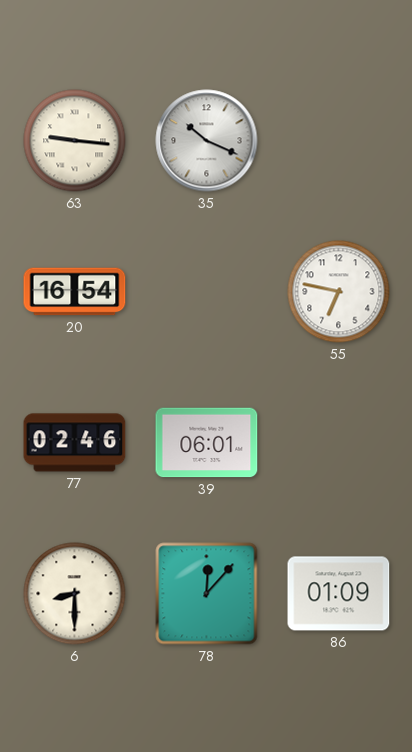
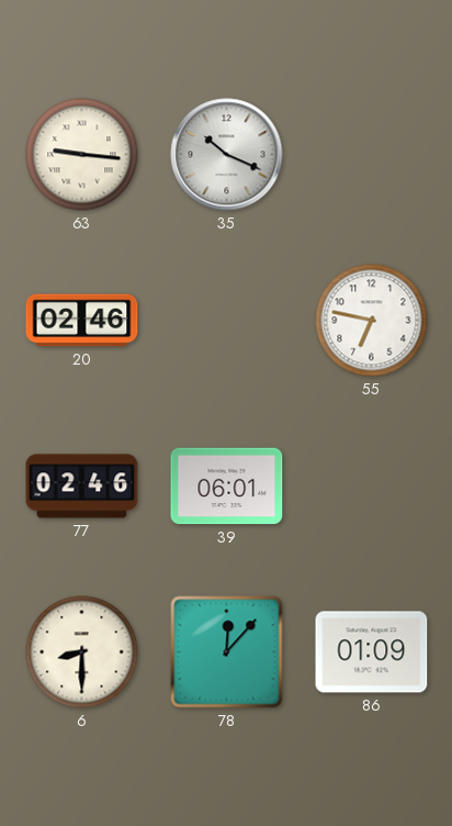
20: 16:54 -> 02:46
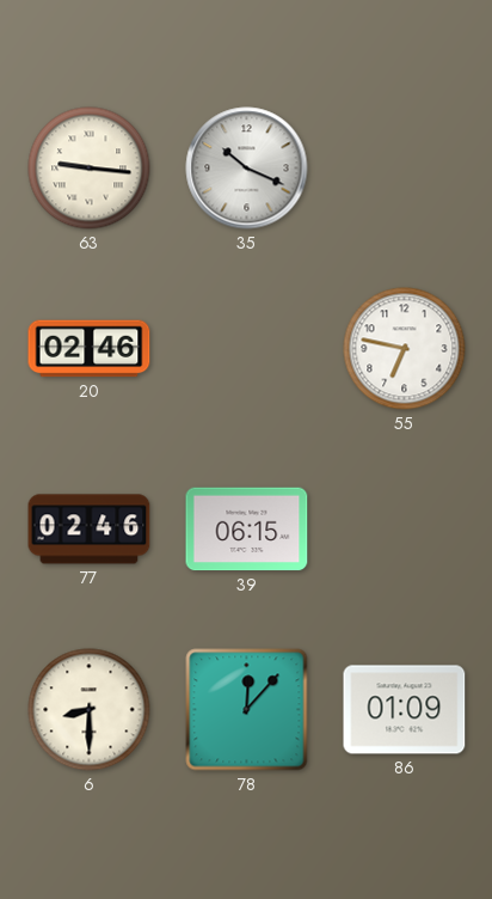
39: 06:01 -> 06:15
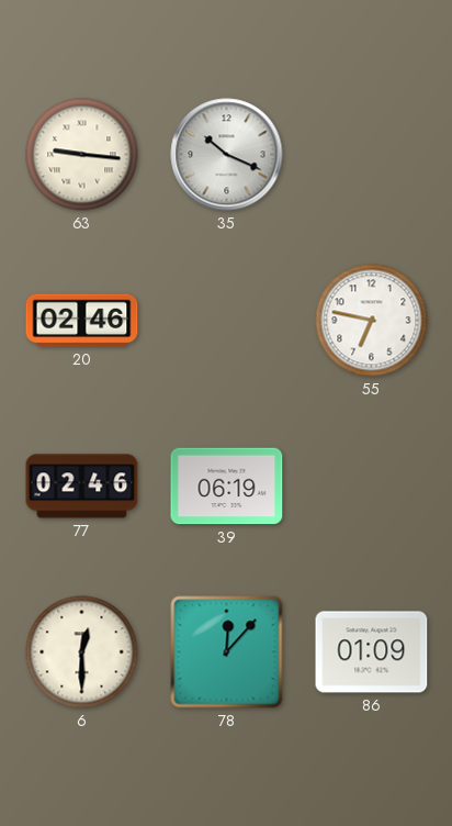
39: 06:15 -> 06:19
6: 8:30 -> 12:30
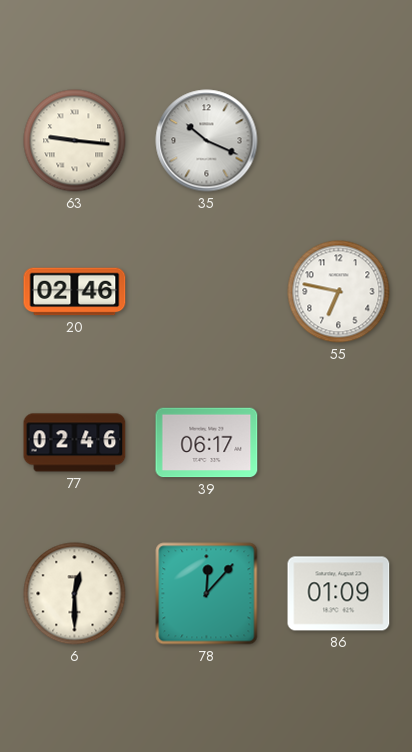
39: 06:19 -> 06:17
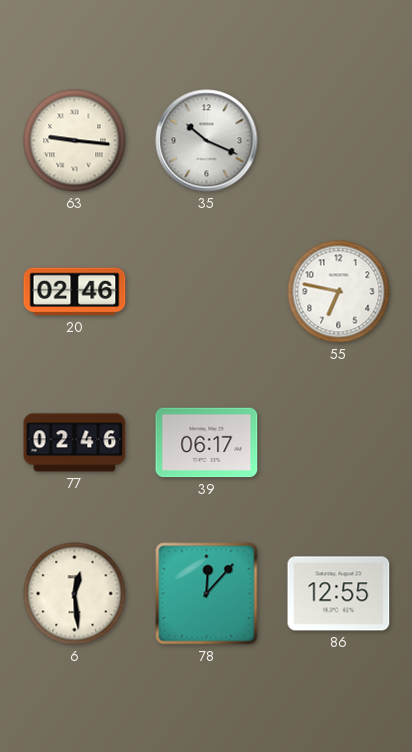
6: 12:30 -> 12:29
86: 01:09 -> 12:55
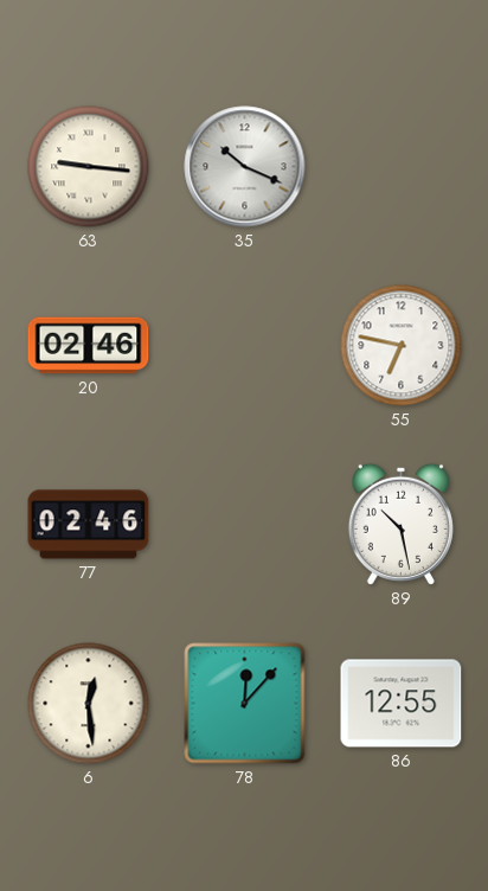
39: 06:17 -> none
89: none -> 10:28
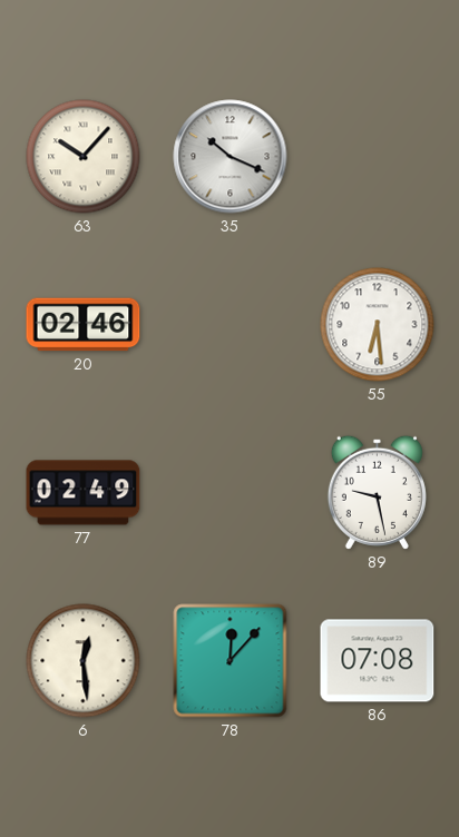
63: 9:16 -> 10:07
55: 6:47 -> 6:29
77: 02:46 -> 02:49
89: 10:28 -> 9:28
86: 12:55 -> 07:08
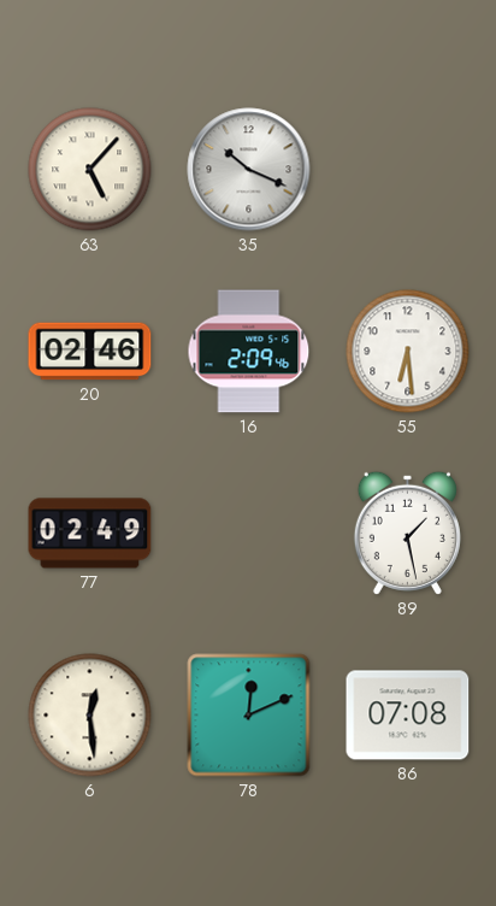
63: 10:07 -> 5:07
16: none -> 2:09
89: 9:28 -> 1:28
78: 12:07 -> 12:11
